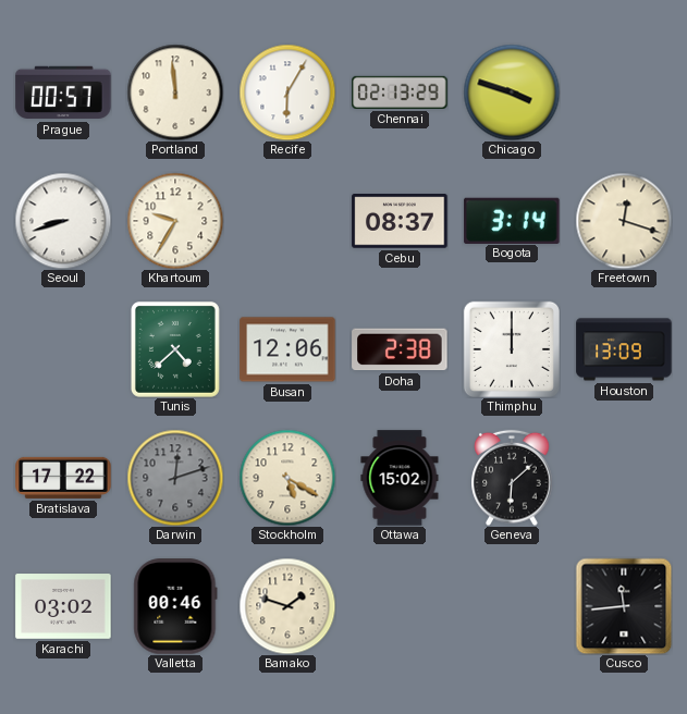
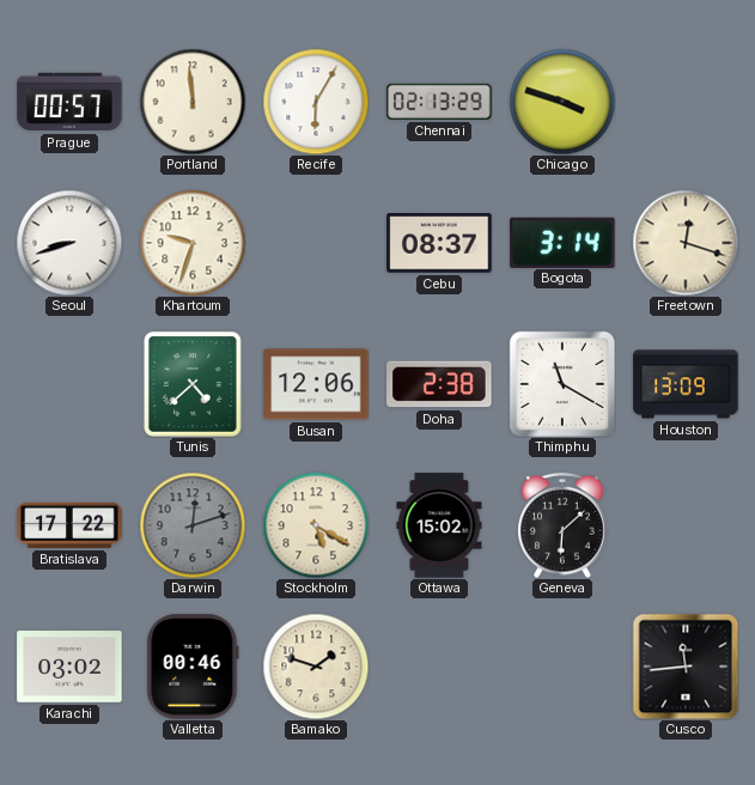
Khartoum: 9:35 -> 9:33
Thimphu: 12:00 -> 11:20
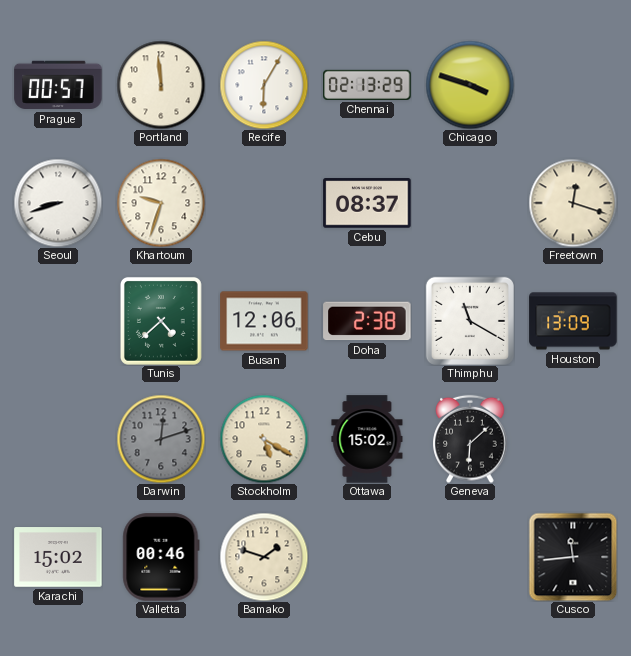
Bogota: 3:14 -> none
Bratislava: 17:22 -> none
Karachi: 03:02 -> 15:02
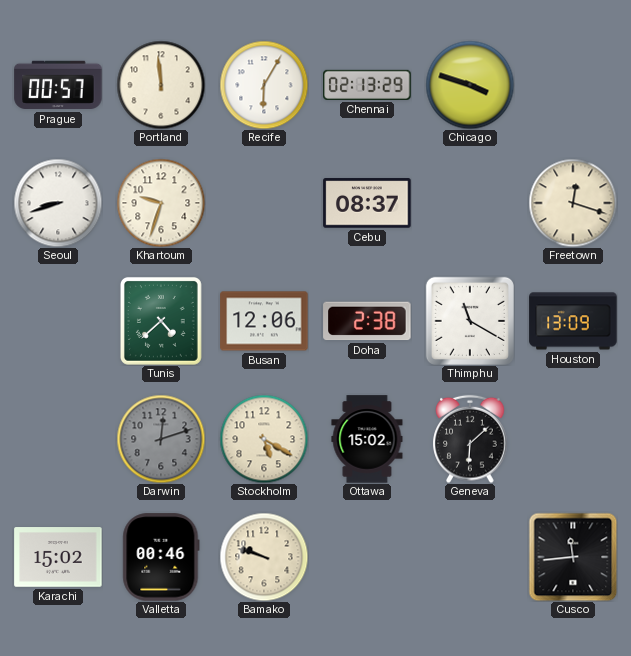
Bamako: 1:48 -> 9:48
